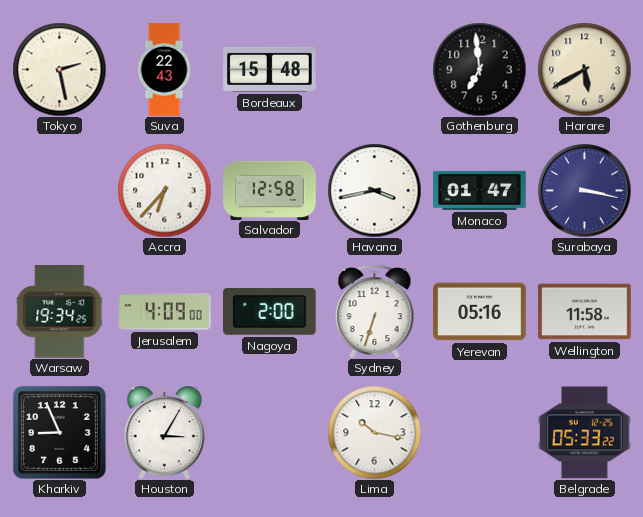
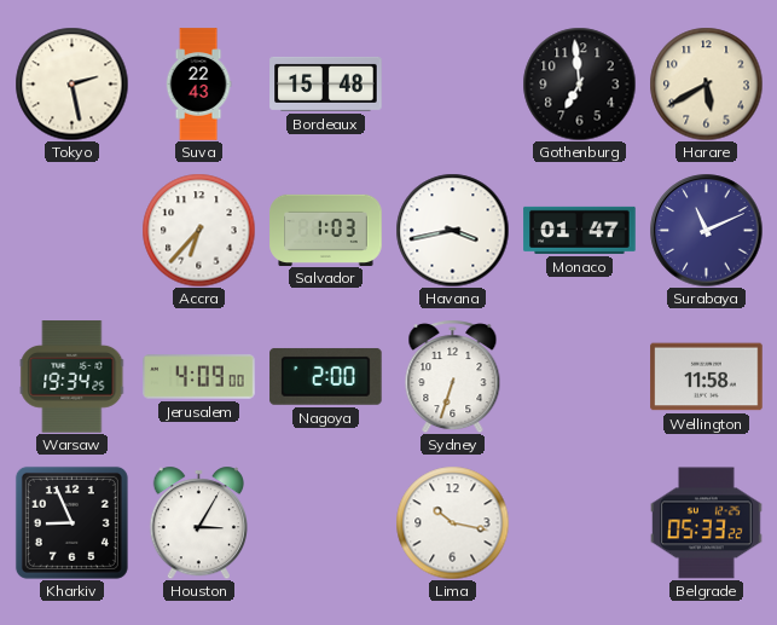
Salvador: 12:58 -> 1:03
Surabaya: 3:17 -> 11:11
Yerevan: 05:16 -> none
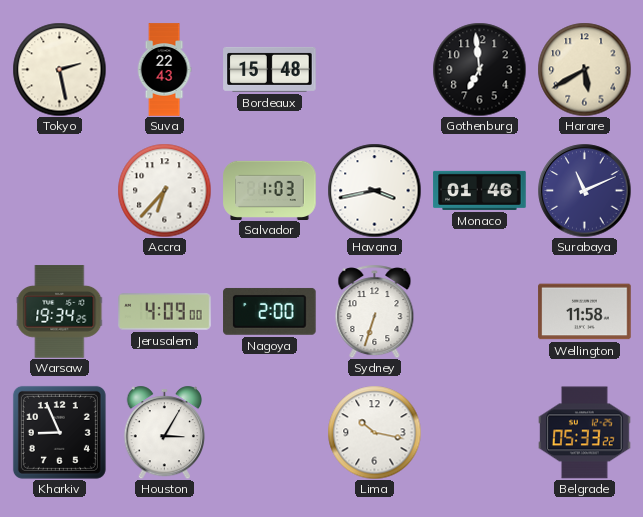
Monaco: 01:47 -> 01:46
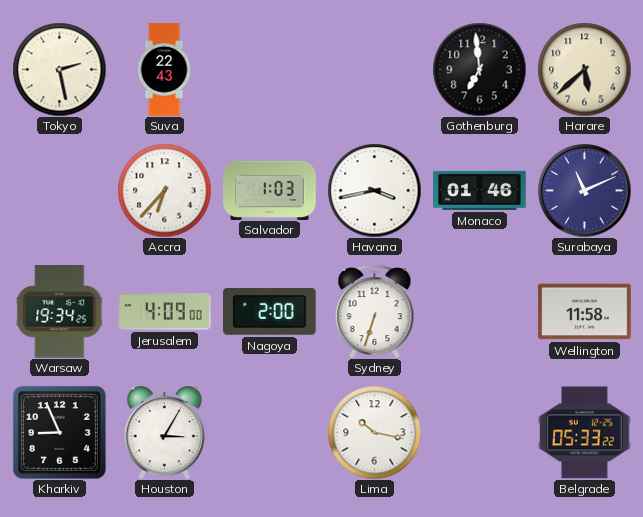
Bordeaux: 15:48 -> none
Harare: 5:40 -> 5:38
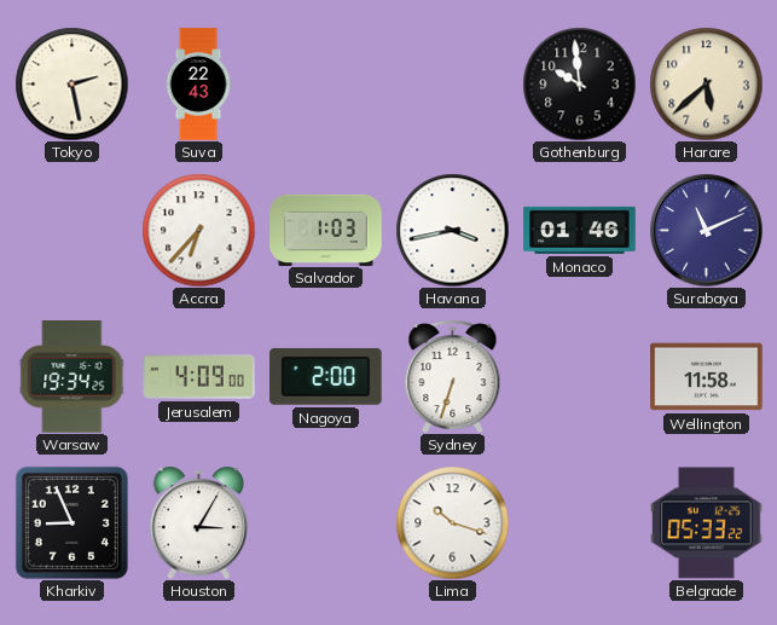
Gothenburg: 6:59 -> 9:59
Lima: 10:17 -> 10:18
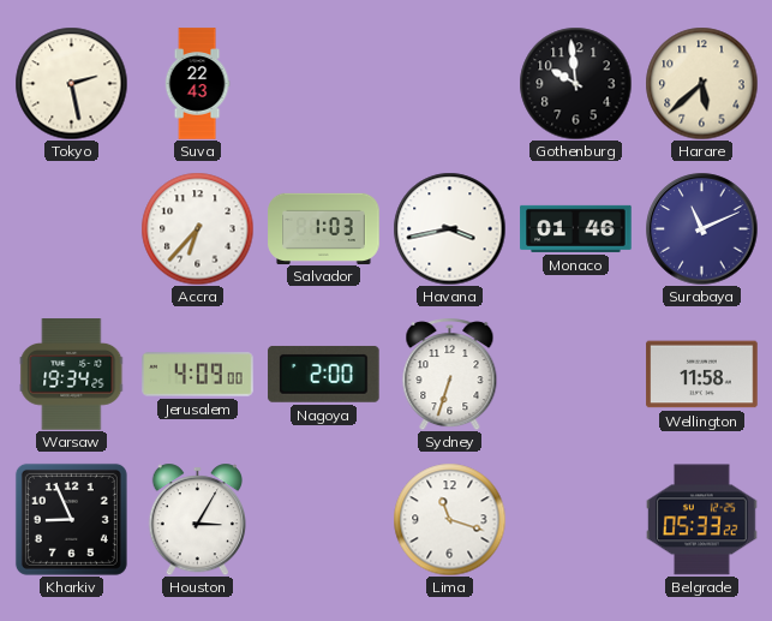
Lima: 10:18 -> 11:18
